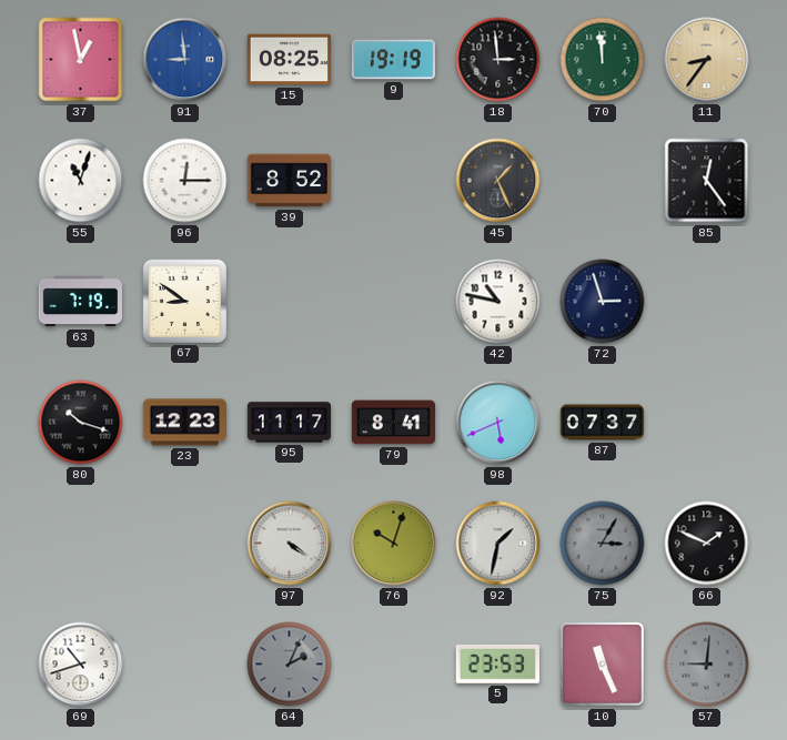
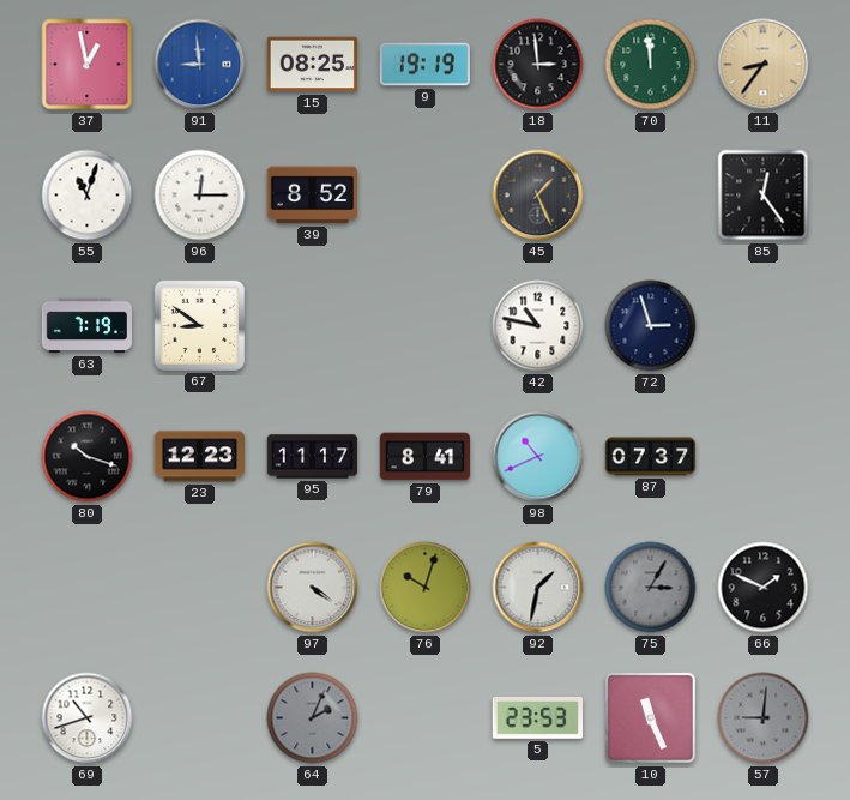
98: 5:41 -> 10:41
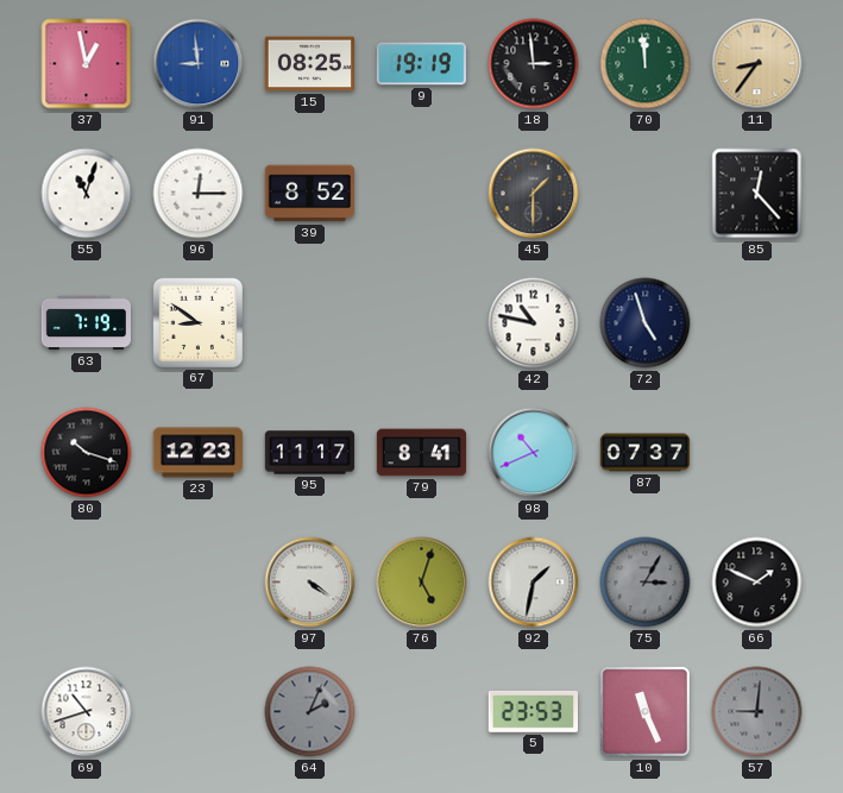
45: 1:26 -> 1:30
85: 12:24 -> 12:23
72: 2:57 -> 4:57
76: 10:03 -> 5:03
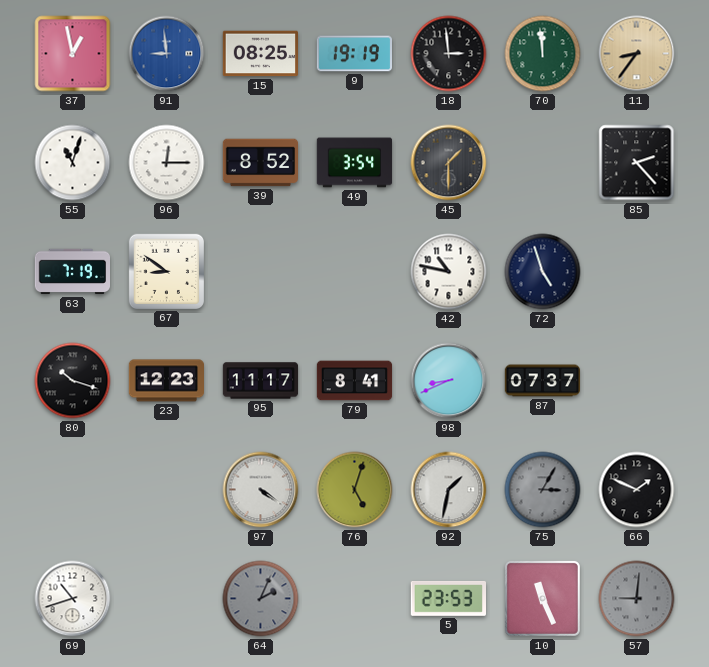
49: none -> 3:54
85: 12:23 -> 2:23
98: 10:41 -> 8:41
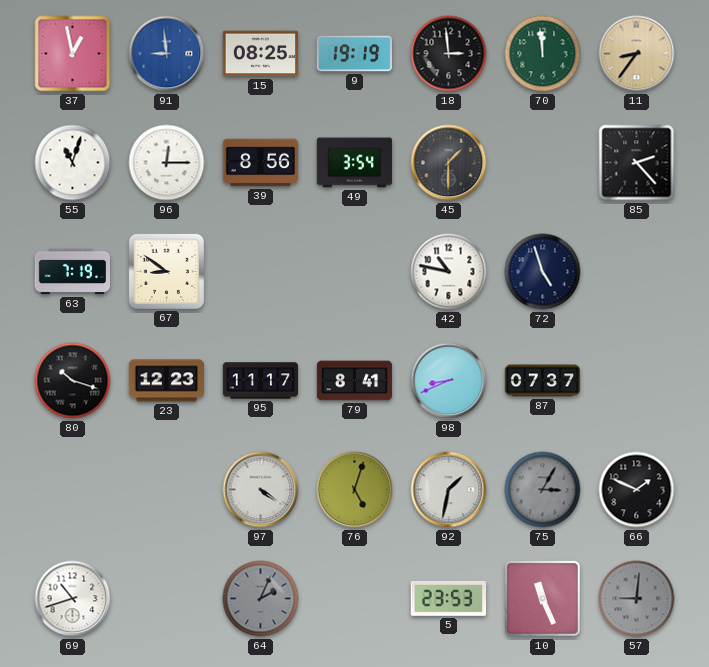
39: 8:52 -> 8:56
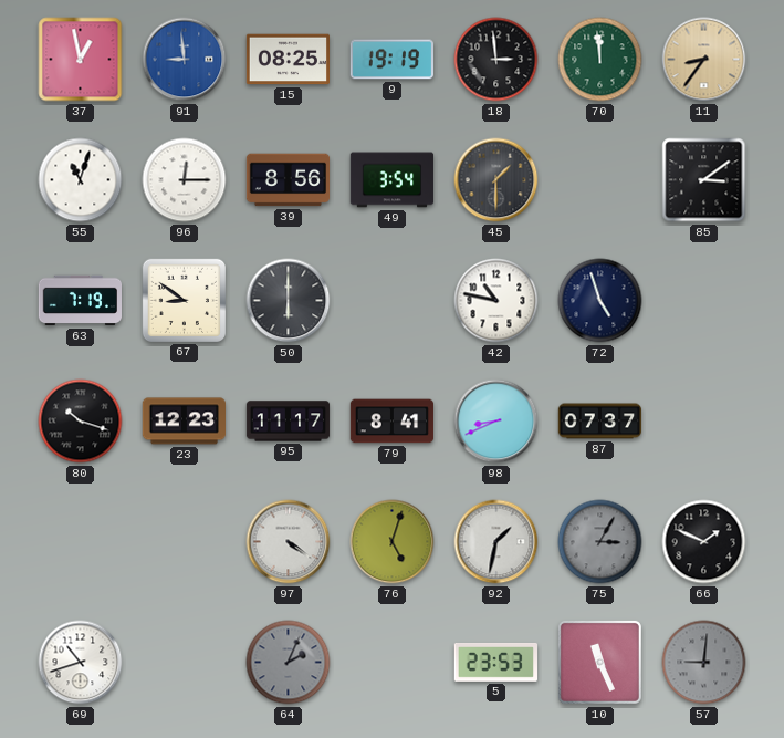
85: 2:23 -> 3:09
50: none -> 6:00
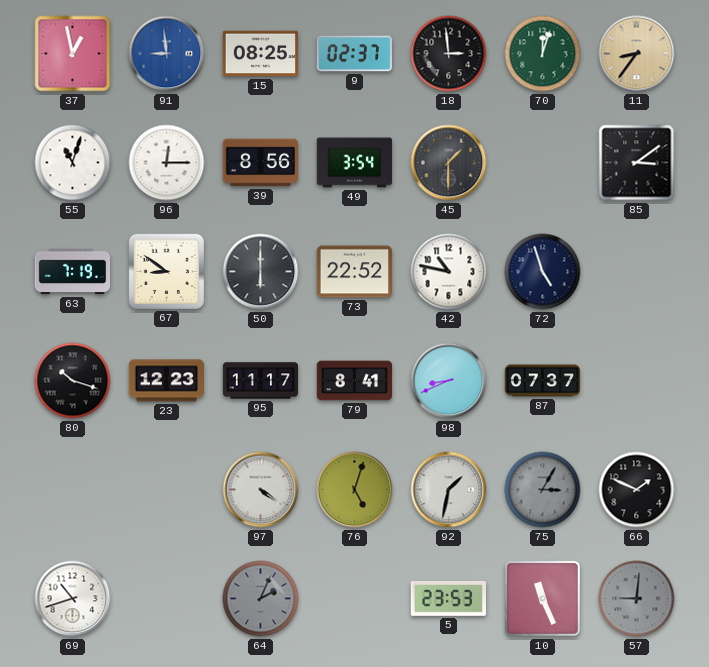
9: 19:19 -> 02:37
70: 11:59 -> 12:03
73: none -> 22:52
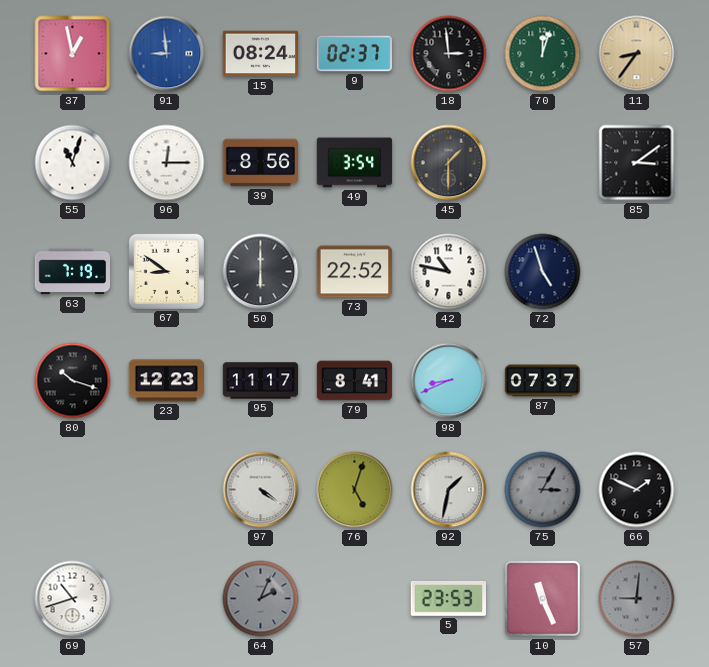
15: 08:25 -> 08:24
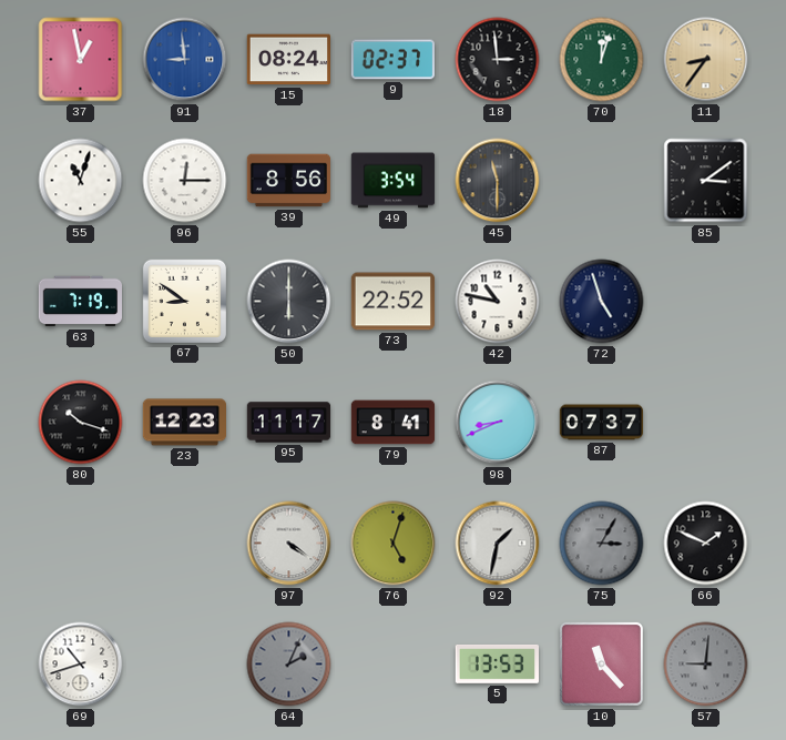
45: 1:30 -> 11:30
5: 23:53 -> 13:53
10: 11:26 -> 11:23
